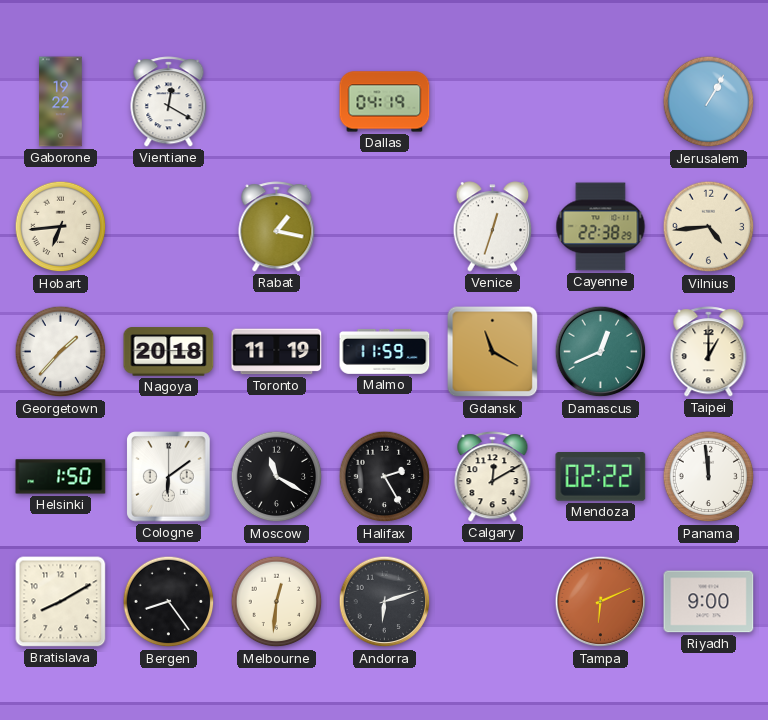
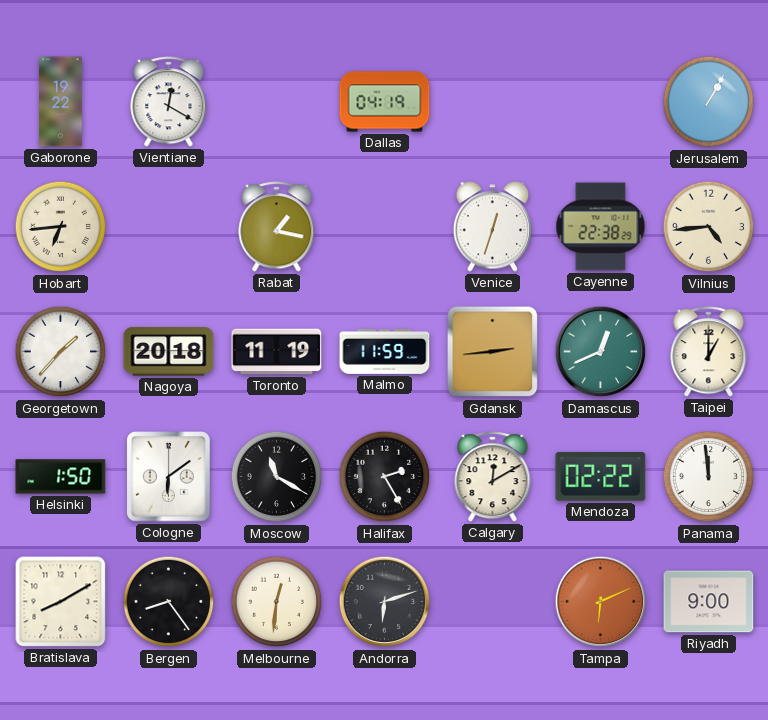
Gdansk: 11:20 -> 2:44
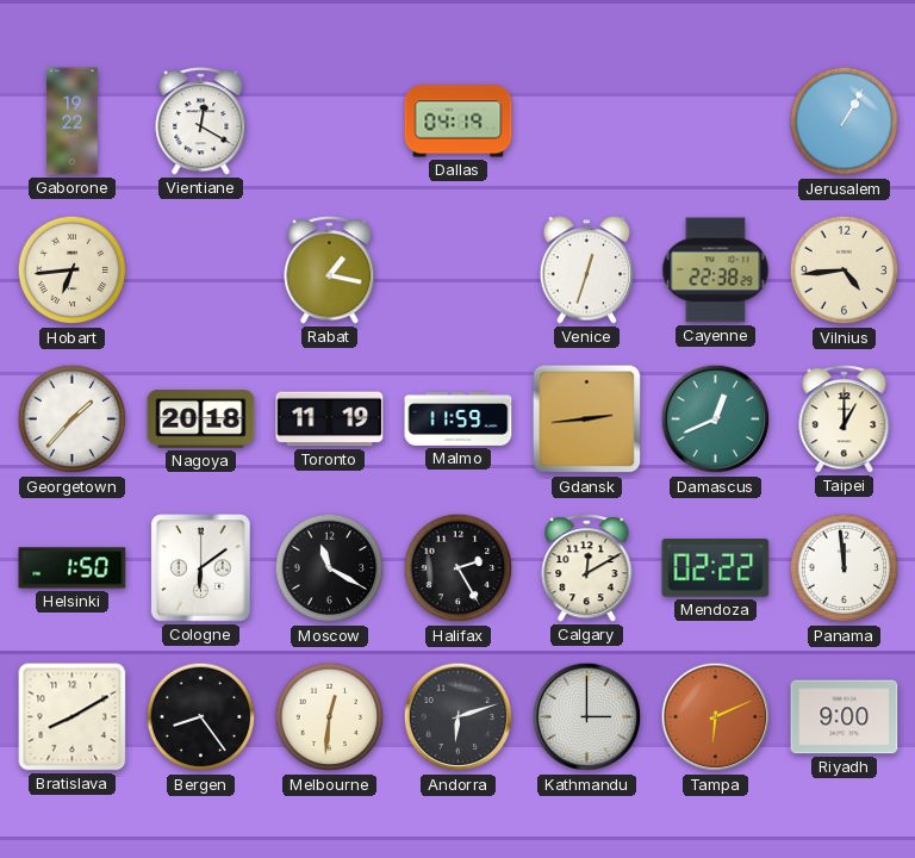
Kathmandu: none -> 3:00
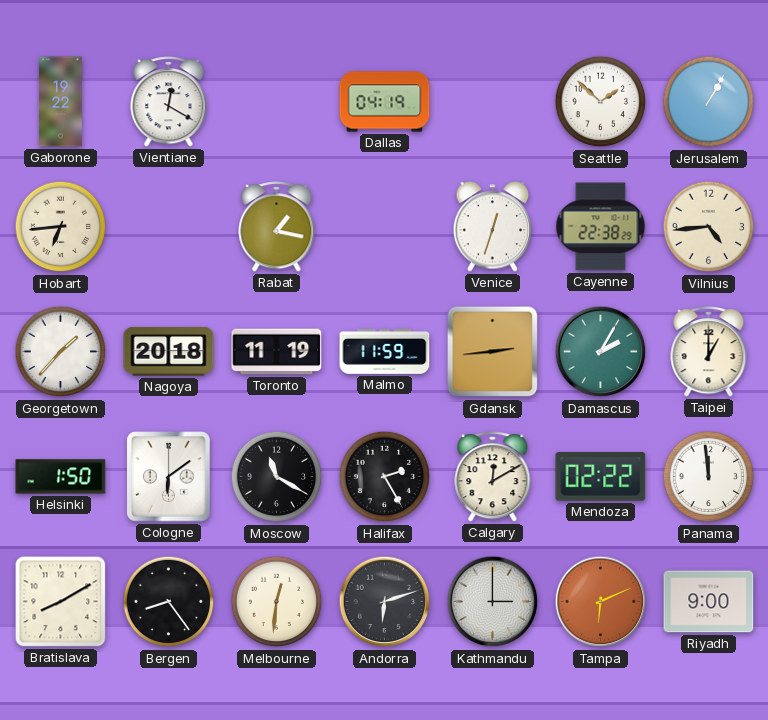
Seattle: none -> 1:52
Damascus: 12:41 -> 2:05
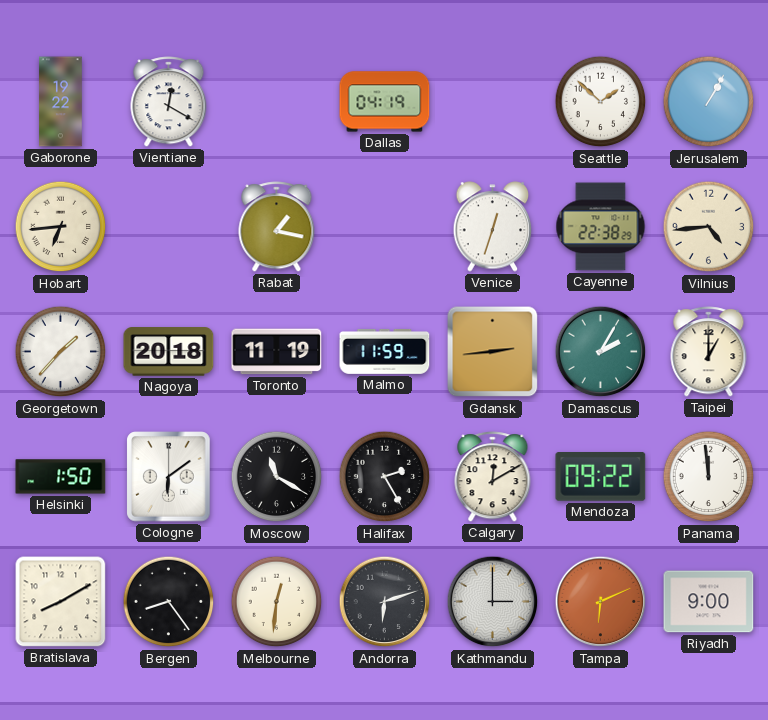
Mendoza: 02:22 -> 09:22
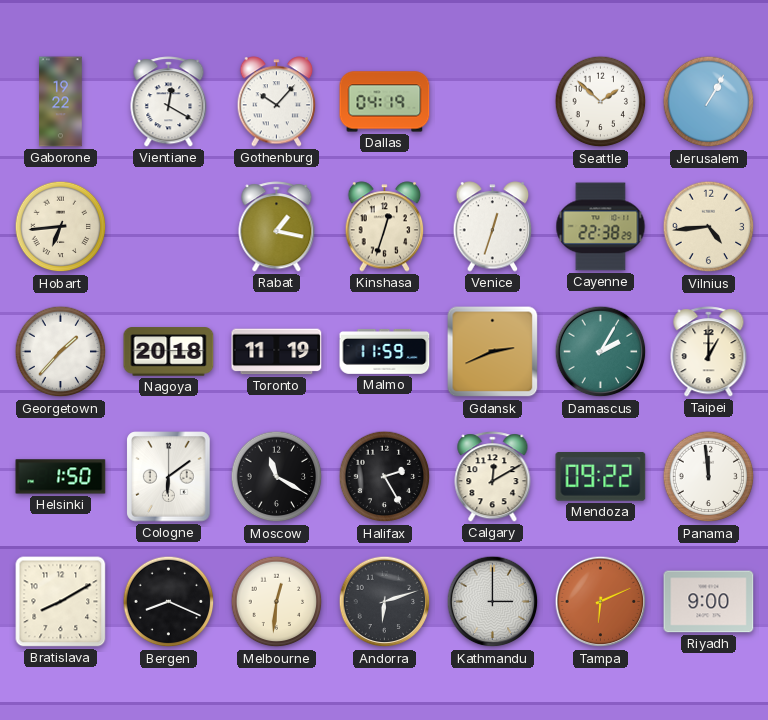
Gothenburg: none -> 10:07
Kinshasa: none -> 12:33
Gdansk: 2:44 -> 2:41
Bergen: 8:24 -> 8:19
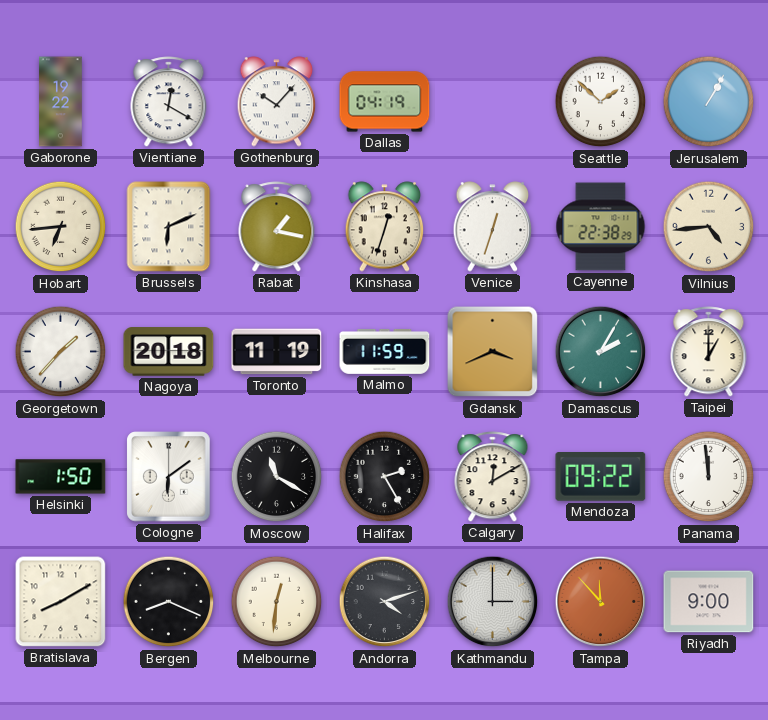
Brussels: none -> 6:11
Gdansk: 2:41 -> 3:41
Andorra: 6:12 -> 4:12
Tampa: 6:11 -> 11:53
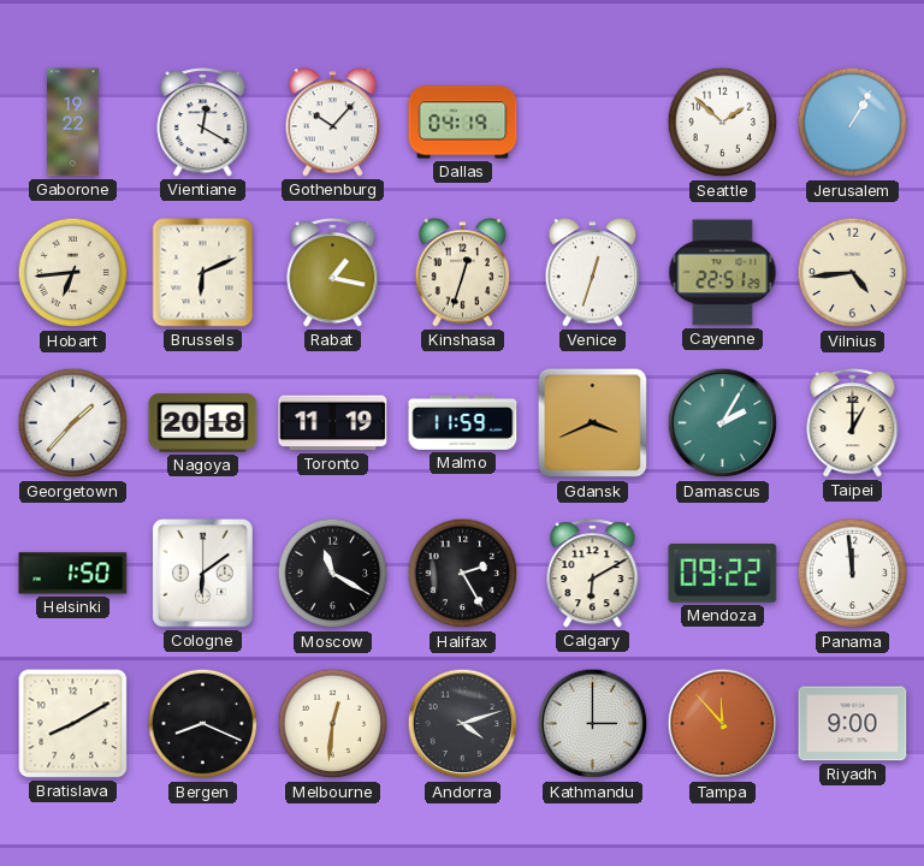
Cayenne: 22:38 -> 22:51
Calgary: 12:10 -> 6:10
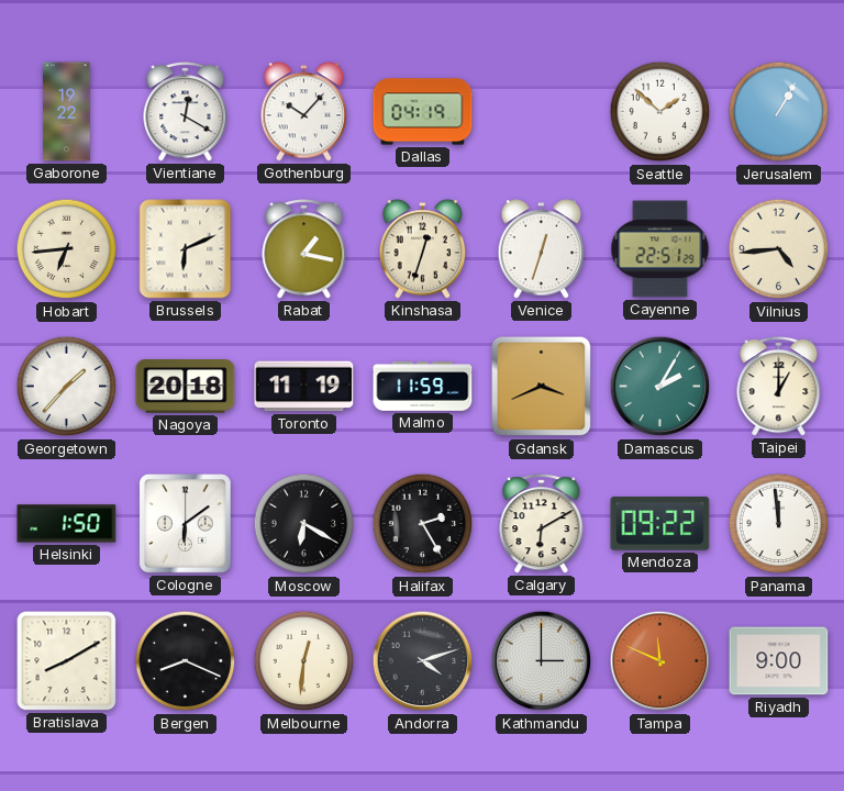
Moscow: 11:20 -> 6:20
Tampa: 11:53 -> 11:49
